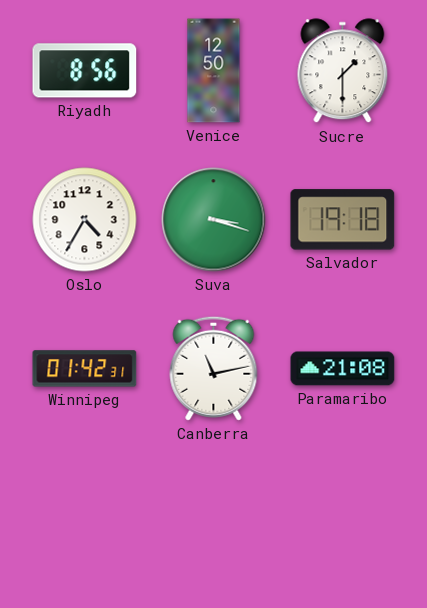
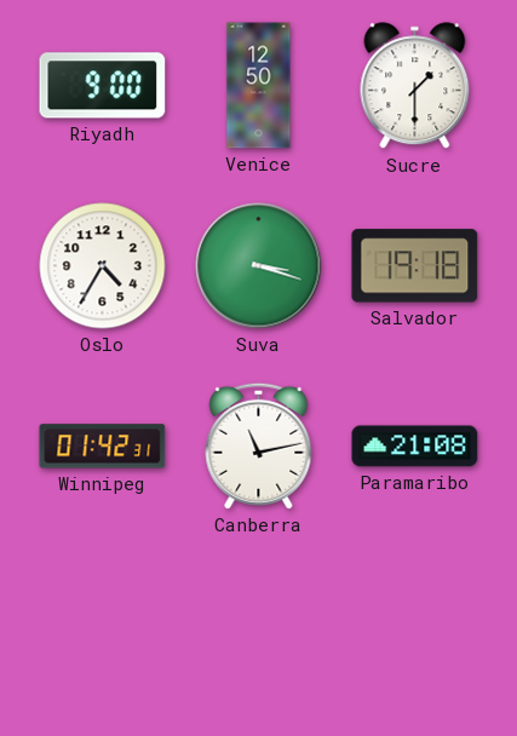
Riyadh: 8:56 -> 9:00
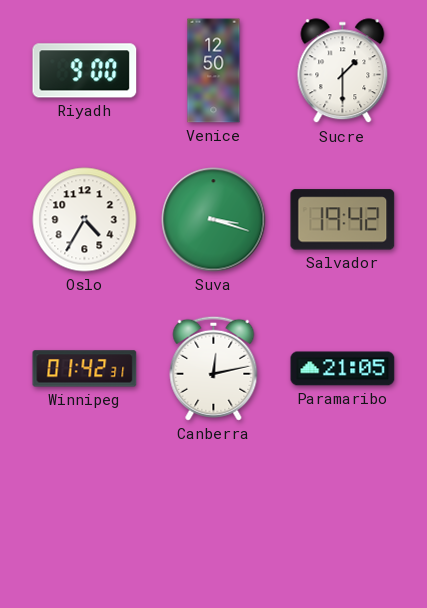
Salvador: 19:18 -> 19:42
Canberra: 11:13 -> 12:13
Paramaribo: 21:08 -> 21:05
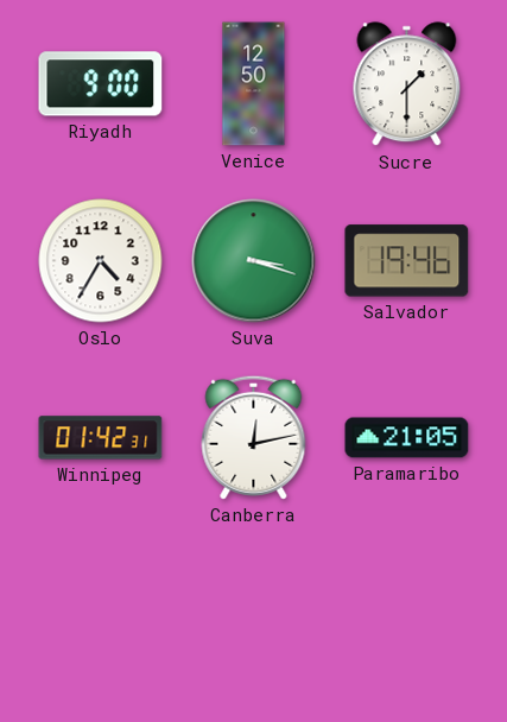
Salvador: 19:42 -> 19:46
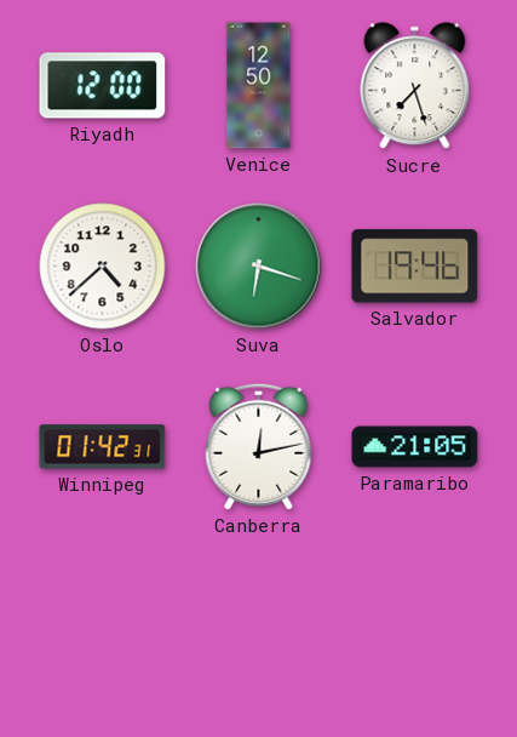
Riyadh: 9:00 -> 12:00
Sucre: 1:30 -> 7:27
Oslo: 4:35 -> 4:38
Suva: 3:18 -> 6:18
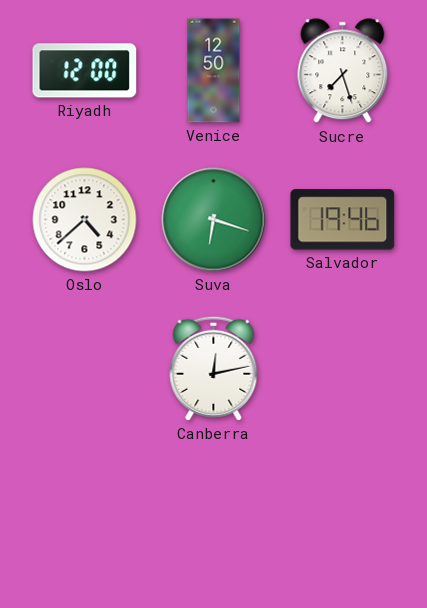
Winnipeg: 01:42 -> none
Paramaribo: 21:05 -> none
